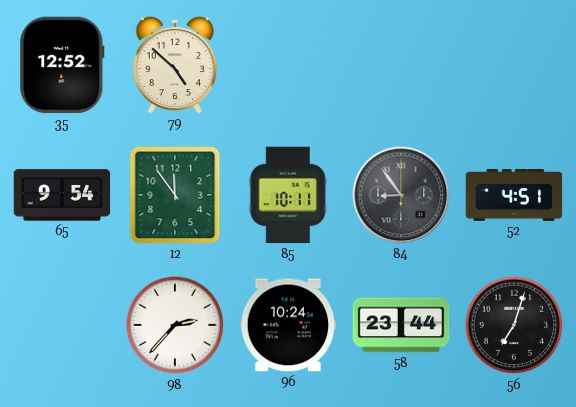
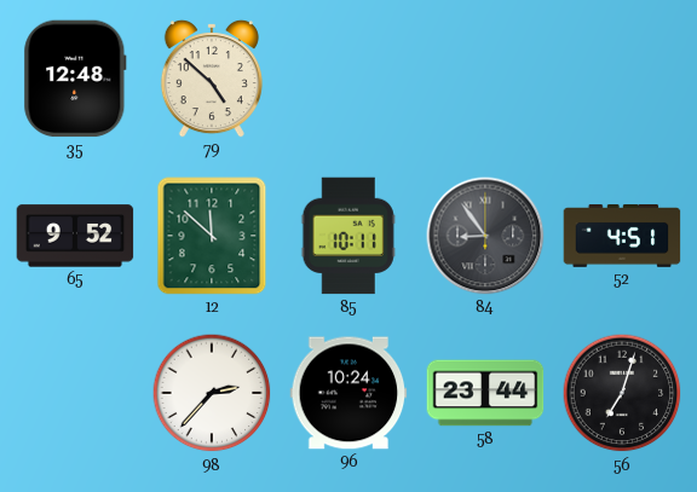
35: 12:52 -> 12:48
65: 9:54 -> 9:52
12: 11:54 -> 11:52
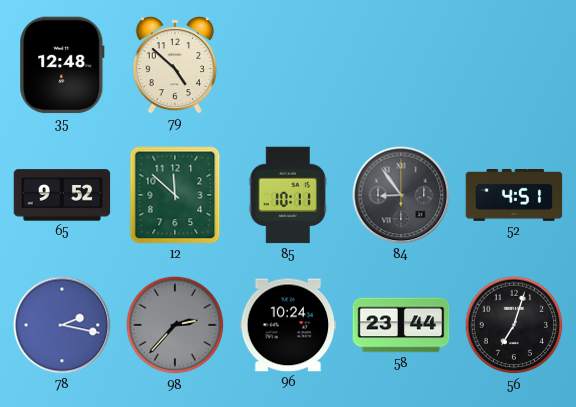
78: none -> 2:17
98 dial: white -> grey
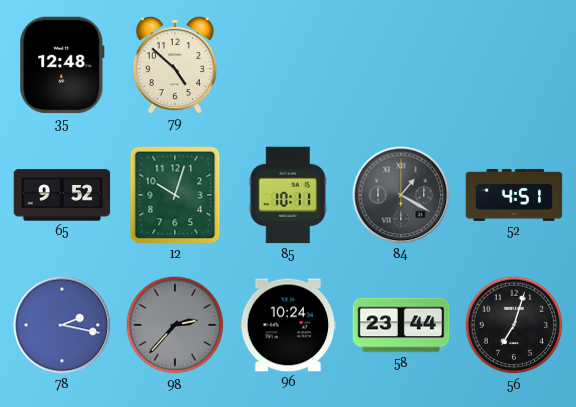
12: 11:52 -> 10:03
84: 8:54 -> 1:20
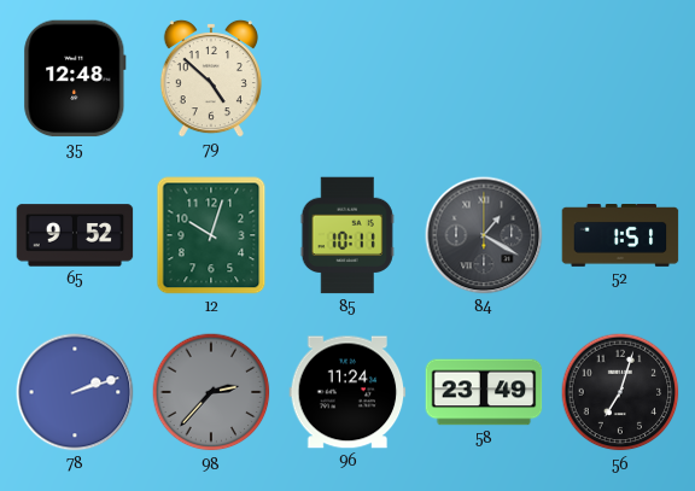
52: 4:51 -> 1:51
78: 2:17 -> 2:12
96: 10:24 -> 11:24
58: 23:44 -> 23:49
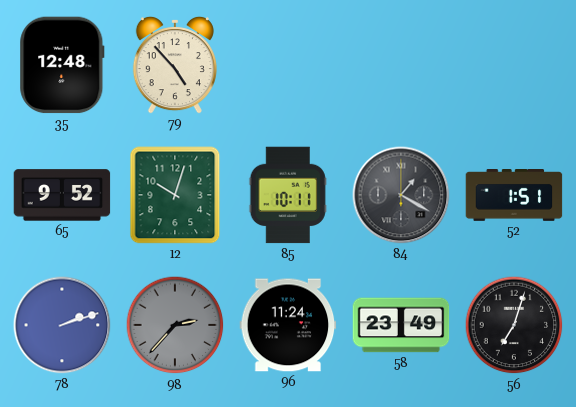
79: 4:52 -> 4:53
